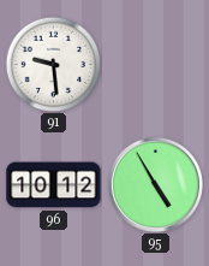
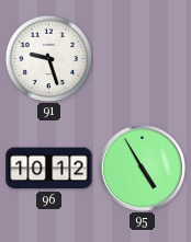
91: 9:29 -> 9:27
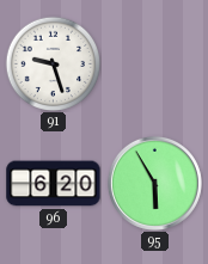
96: 10:12 -> 6:20
95: 4:55 -> 5:55
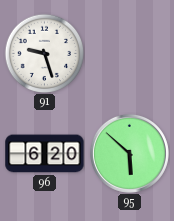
95: 5:55 -> 5:52
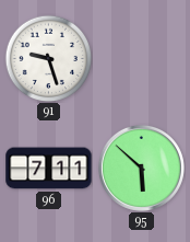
96: 6:20 -> 7:11
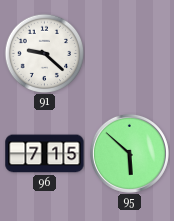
91: 9:27 -> 9:22
96: 7:11 -> 7:15
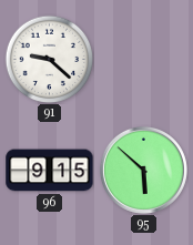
96: 7:15 -> 9:15
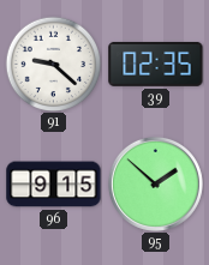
39: none -> 02:35
95: 5:52 -> 1:52
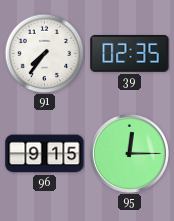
91: 9:22 -> 7:36
95: 1:52 -> 12:15
